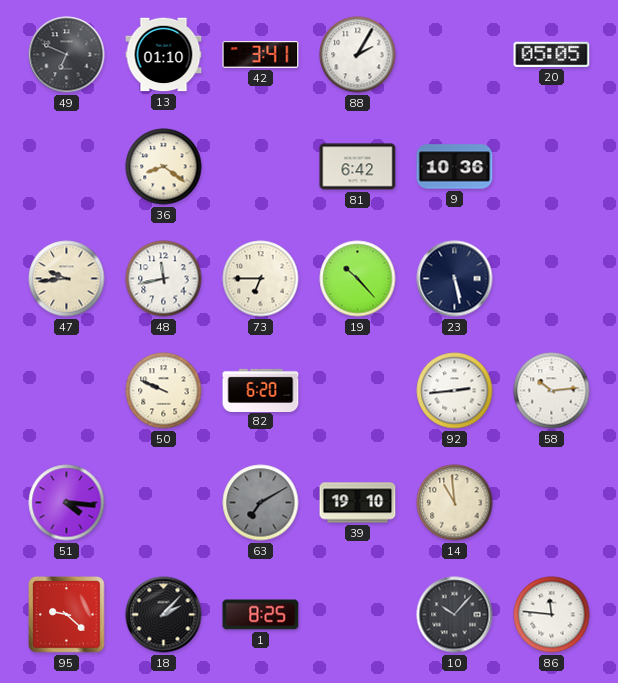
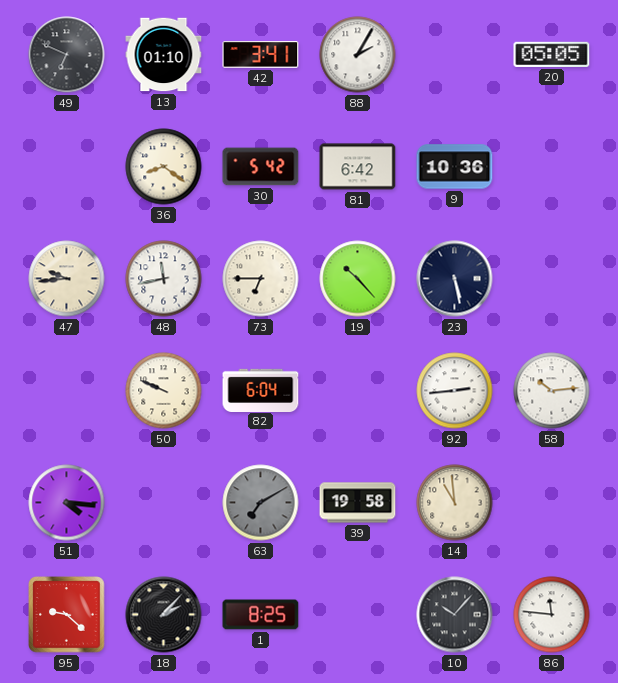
30: none -> 5:42
82: 6:20 -> 6:04
39: 19:10 -> 19:58
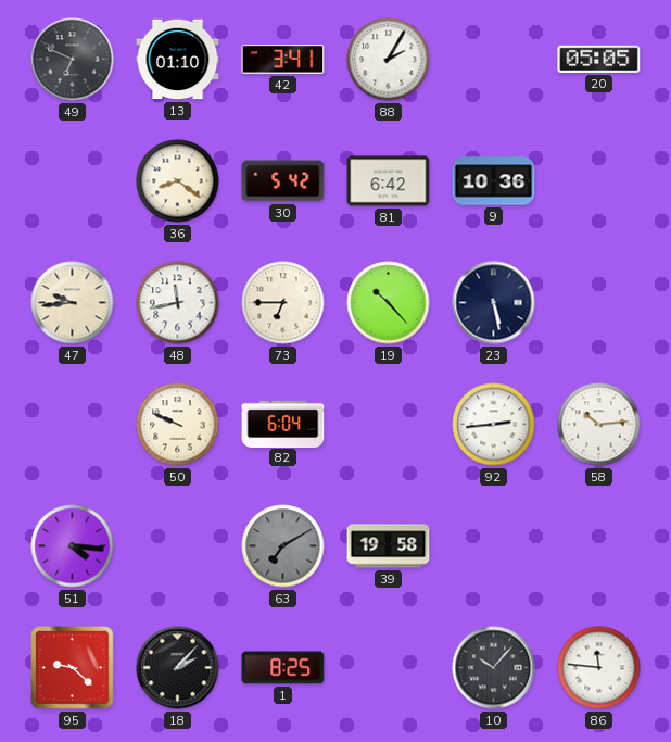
14: 10:59 -> none
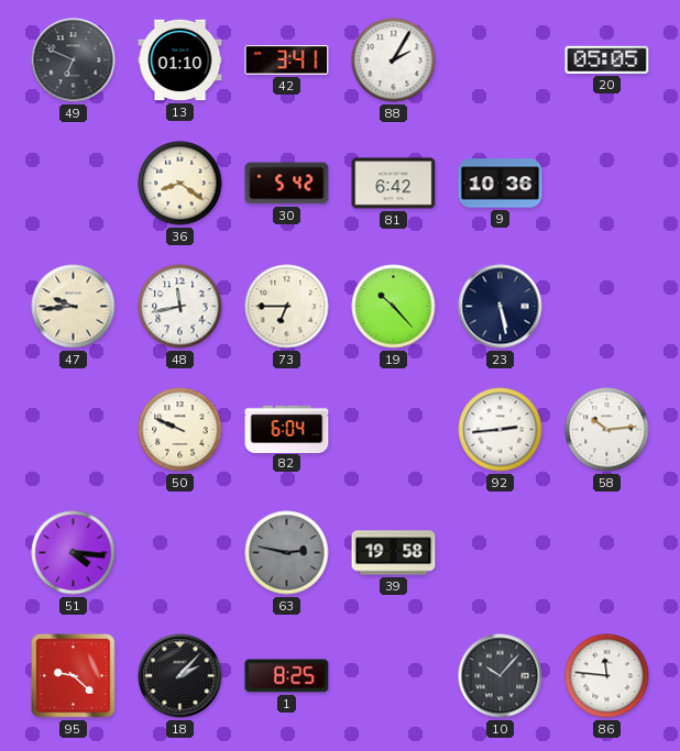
63: 7:10 -> 2:47
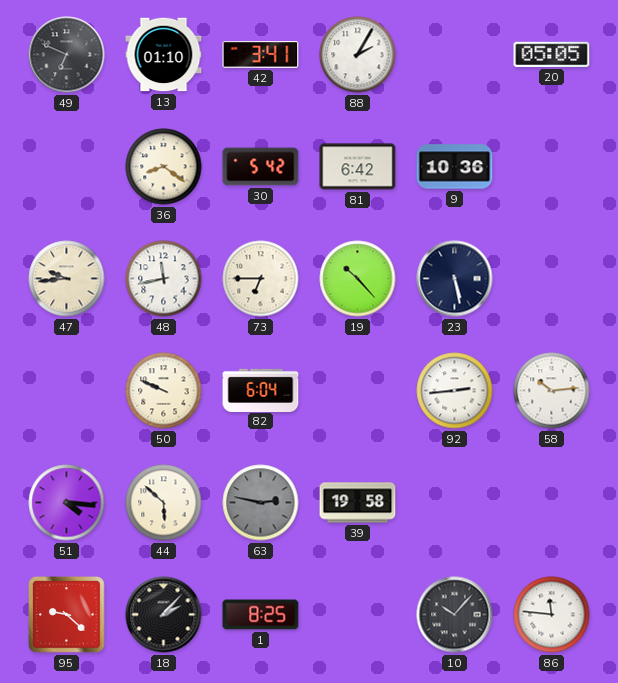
44: none -> 5:52
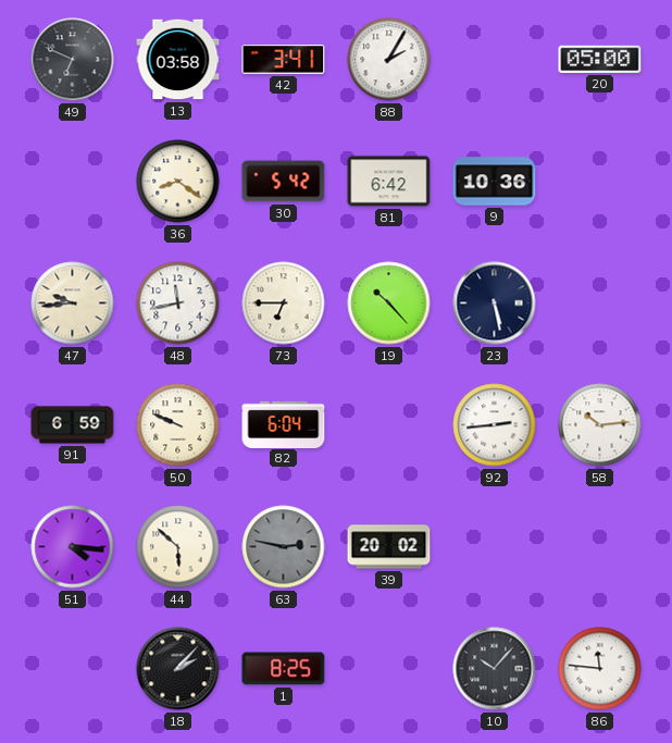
13: 01:10 -> 03:58
20: 05:05 -> 05:00
91: none -> 6:59
39: 19:58 -> 20:02
95: 9:22 -> none
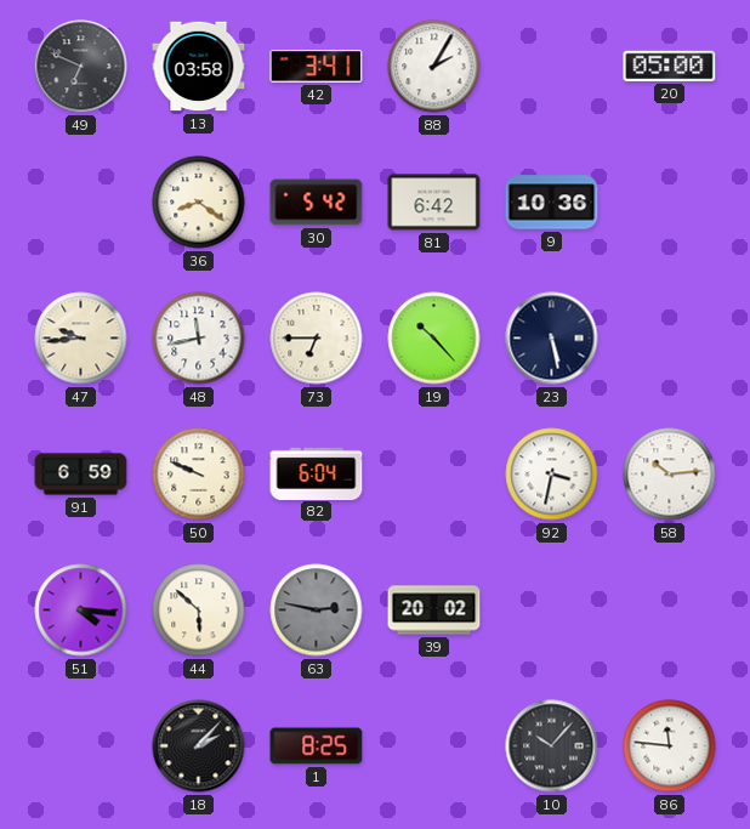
92: 2:44 -> 3:32
